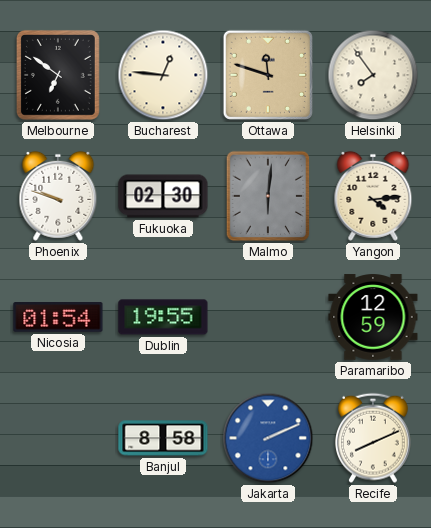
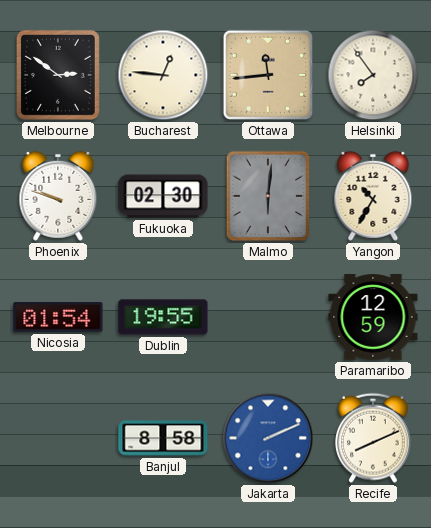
Melbourne: 6:51 -> 2:51
Ottawa: 11:48 -> 11:44
Yangon: 4:14 -> 10:35
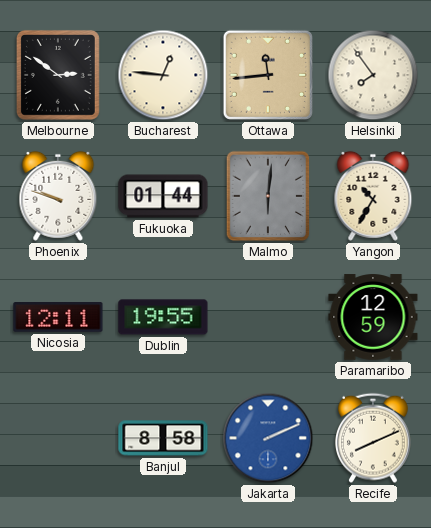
Fukuoka: 02:30 -> 01:44
Nicosia: 01:54 -> 12:11
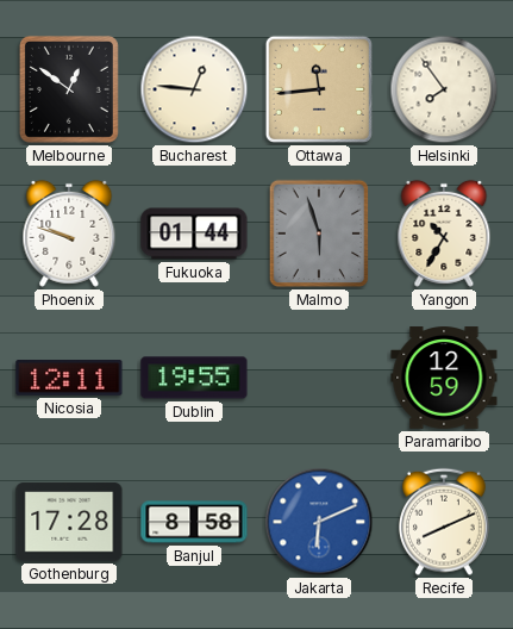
Melbourne: 2:51 -> 12:51
Malmo: 6:01 -> 5:57
Gothenburg: none -> 17:28
Jakarta: 2:11 -> 6:11
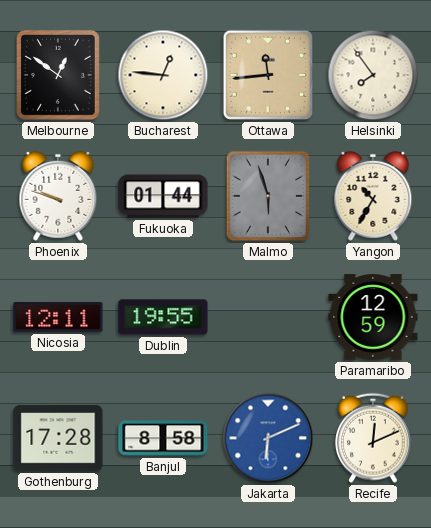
Recife: 8:11 -> 12:11
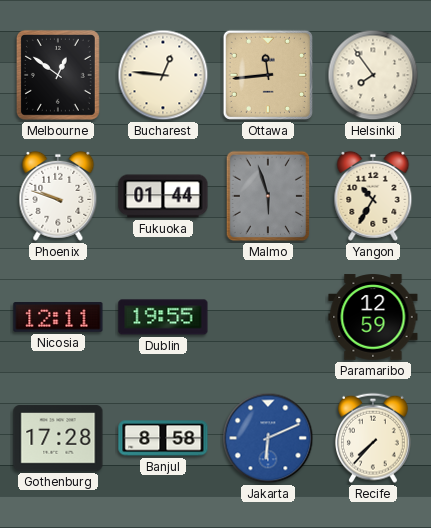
Recife: 12:11 -> 7:37
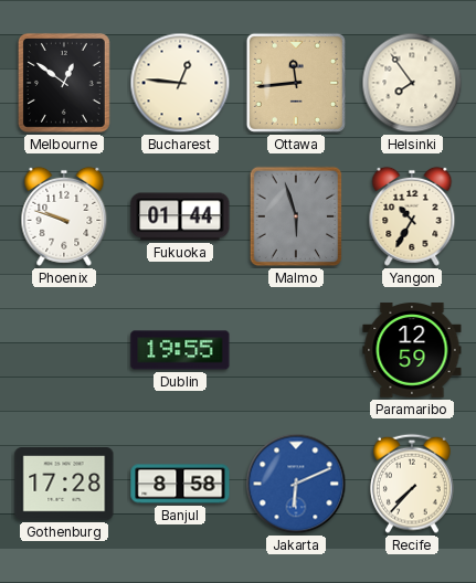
Nicosia: 12:11 -> none
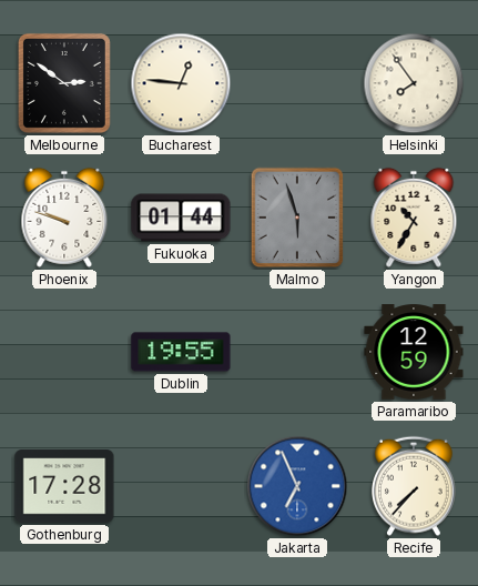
Melbourne: 12:51 -> 2:51
Ottawa: 11:44 -> none
Banjul: 8:58 -> none
Jakarta: 6:11 -> 6:56
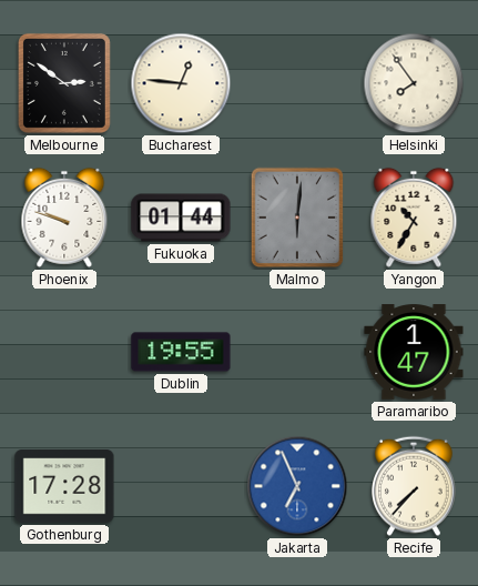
Malmo: 5:57 -> 6:01
Paramaribo: 12:59 -> 1:47
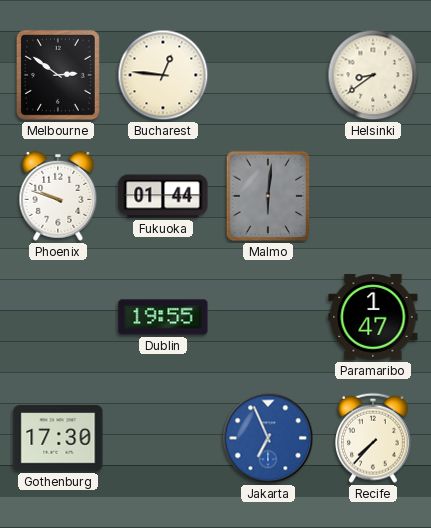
Helsinki: 7:54 -> 8:39
Yangon: 10:35 -> none
Gothenburg: 17:28 -> 17:30
